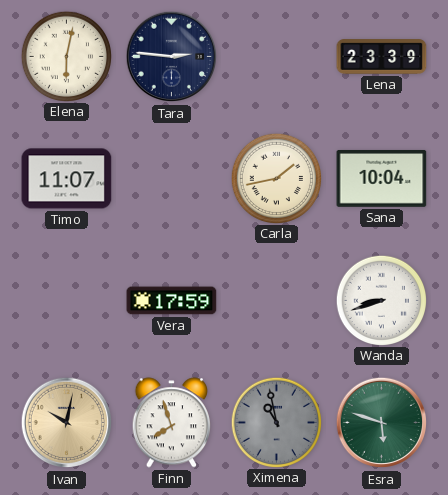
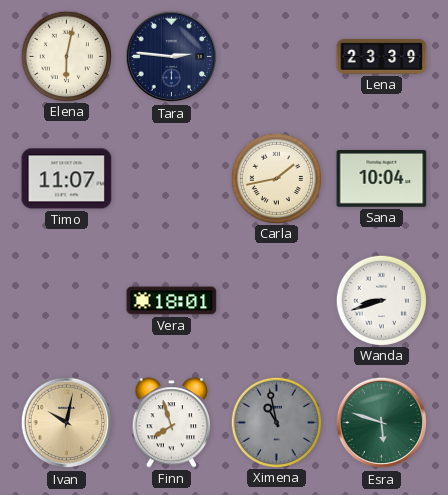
Vera: 17:59 -> 18:01
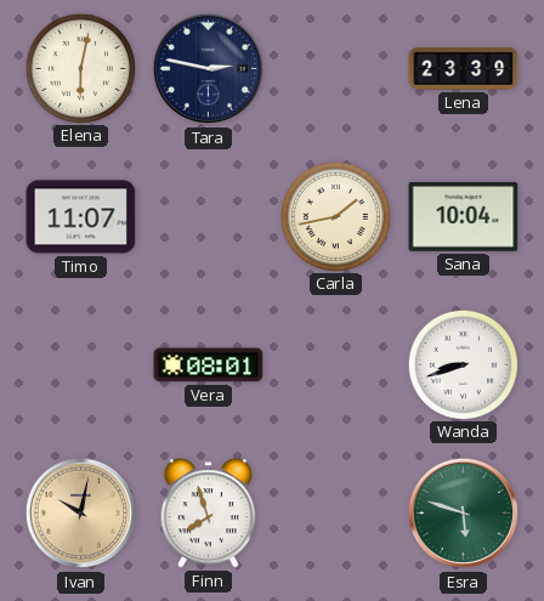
Tara: 2:46 -> 2:47
Vera: 18:01 -> 08:01
Ximena: 10:58 -> none
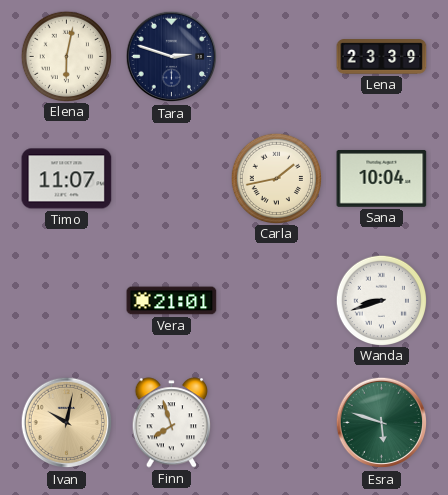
Tara: 2:47 -> 2:48
Vera: 08:01 -> 21:01
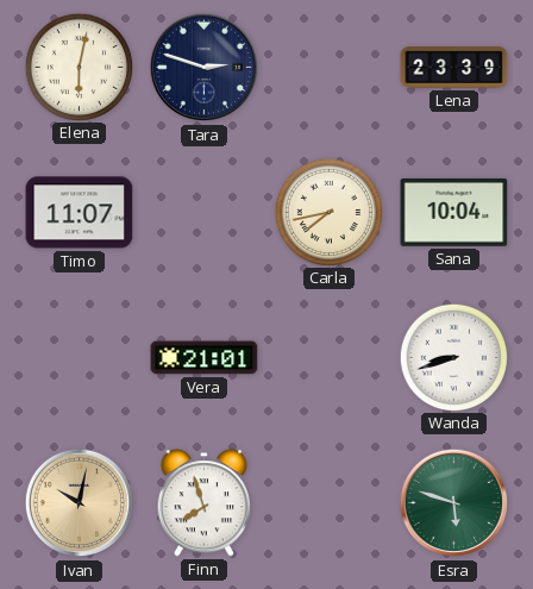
Carla: 1:43 -> 7:43
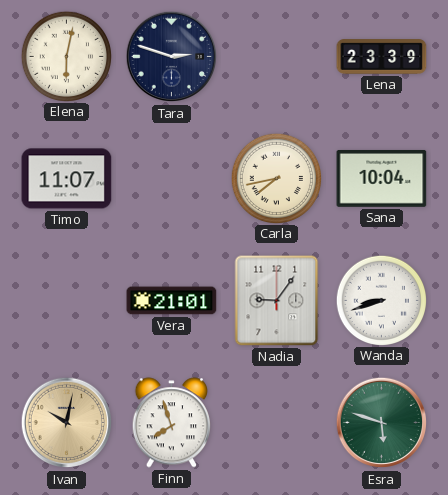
Nadia: none -> 9:06
